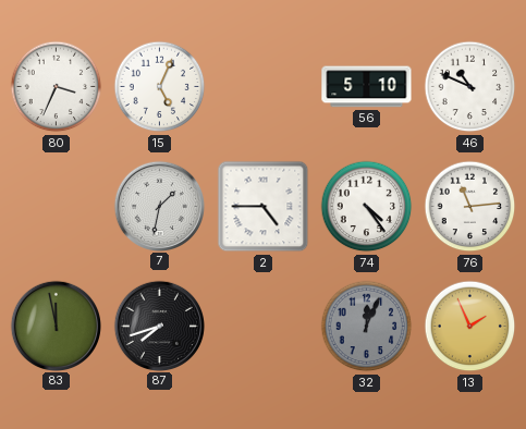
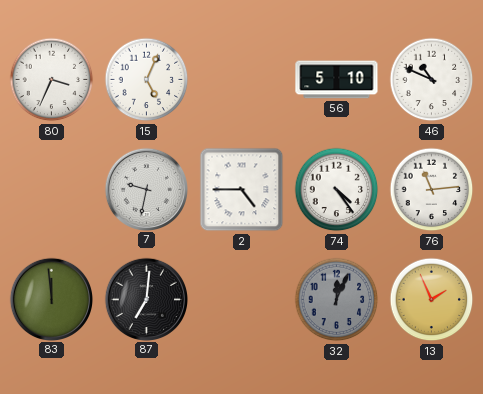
7: 1:32 -> 9:32
83: 11:58 -> 11:59
87: 7:42 -> 7:01
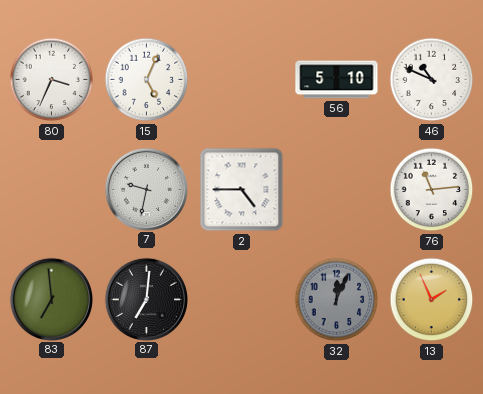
74: 4:24 -> none
83: 11:59 -> 6:59
